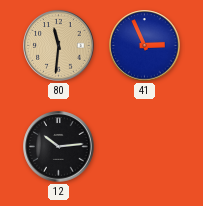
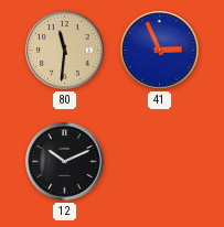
12: 10:14 -> 10:11
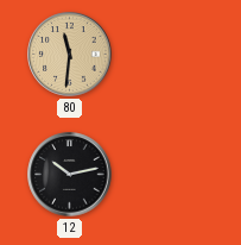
41: 2:56 -> none
12: 10:11 -> 10:13
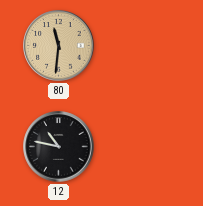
12: 10:13 -> 10:47
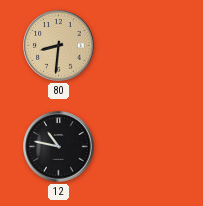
80: 11:31 -> 8:31
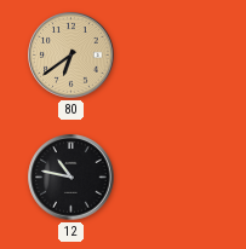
80: 8:31 -> 6:39
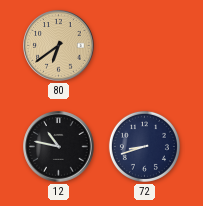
72: none -> 8:42
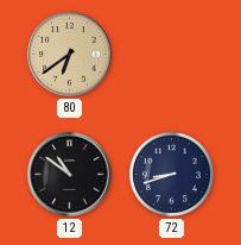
12: 10:47 -> 10:51
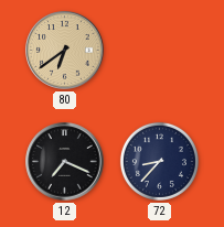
12: 10:51 -> 7:19
72: 8:42 -> 8:37
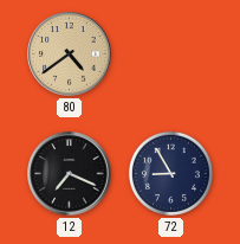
80: 6:39 -> 4:39
72: 8:37 -> 8:55
